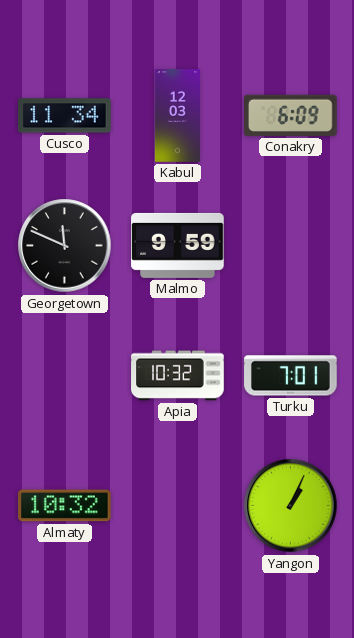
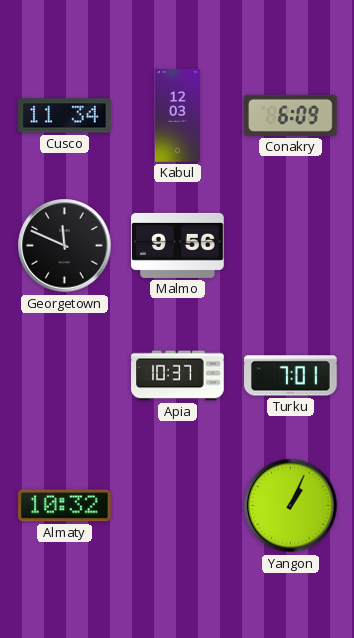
Malmo: 9:59 -> 9:56
Apia: 10:32 -> 10:37
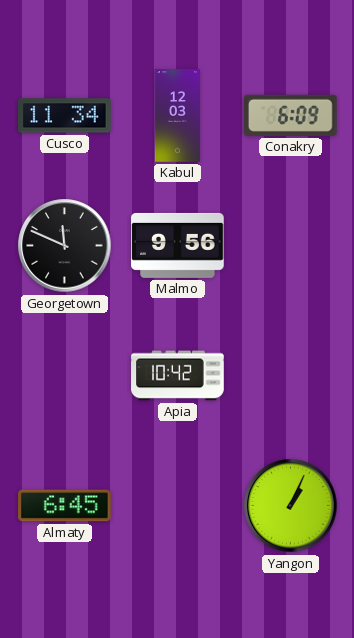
Apia: 10:37 -> 10:42
Turku: 7:01 -> none
Almaty: 10:32 -> 6:45
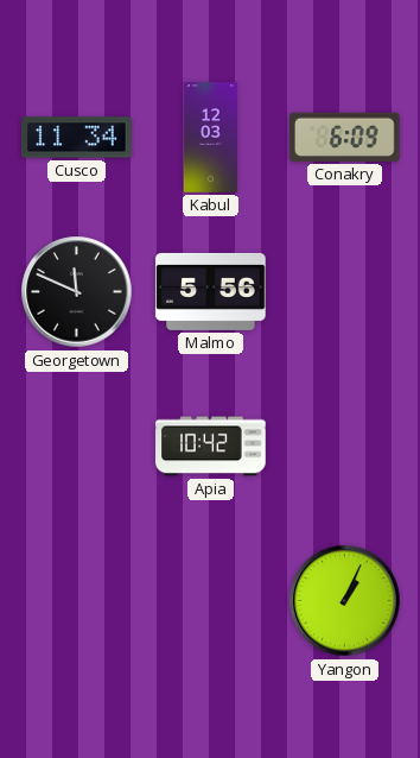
Malmo: 9:56 -> 5:56
Almaty: 6:45 -> none
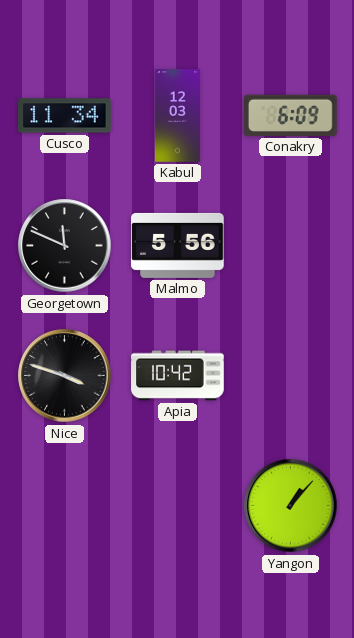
Nice: none -> 3:48
Yangon: 1:04 -> 1:07
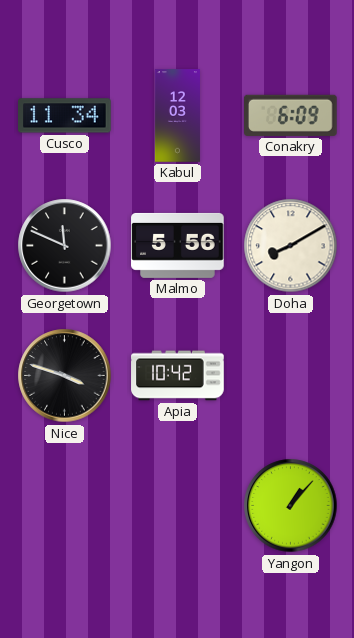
Doha: none -> 8:10
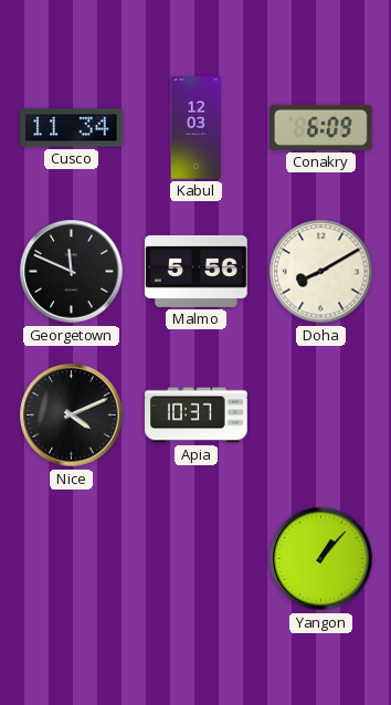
Nice: 3:48 -> 4:11
Apia: 10:42 -> 10:37
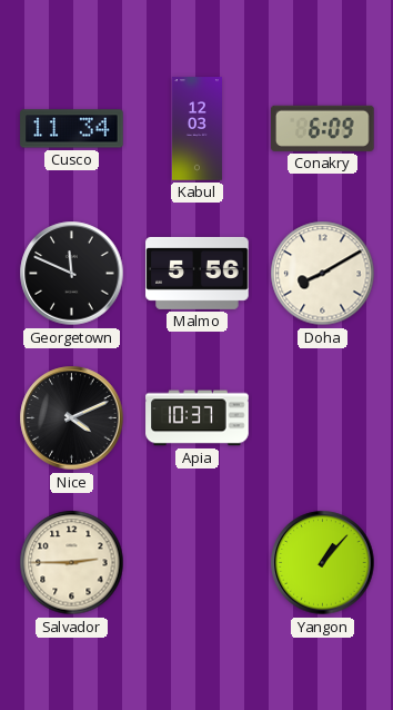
Salvador: none -> 2:45
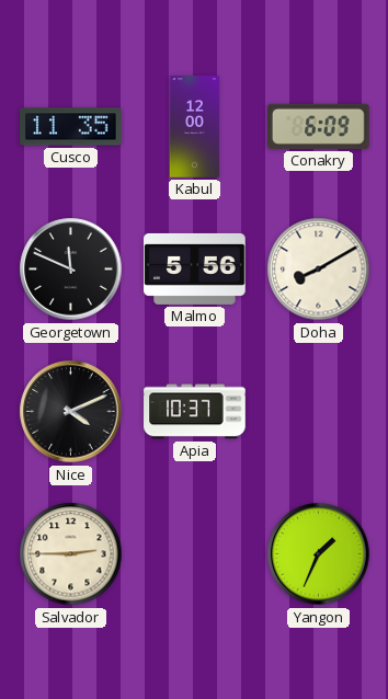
Cusco: 11:34 -> 11:35
Kabul: 12:03 -> 12:00
Yangon: 1:07 -> 1:34
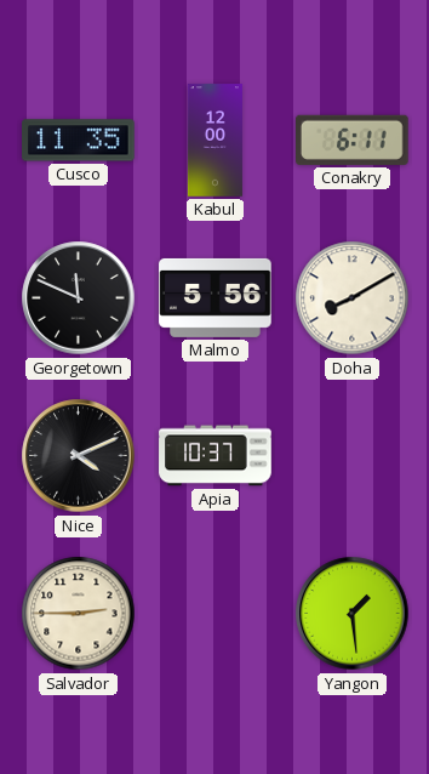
Conakry: 6:09 -> 6:11
Yangon: 1:34 -> 1:29
